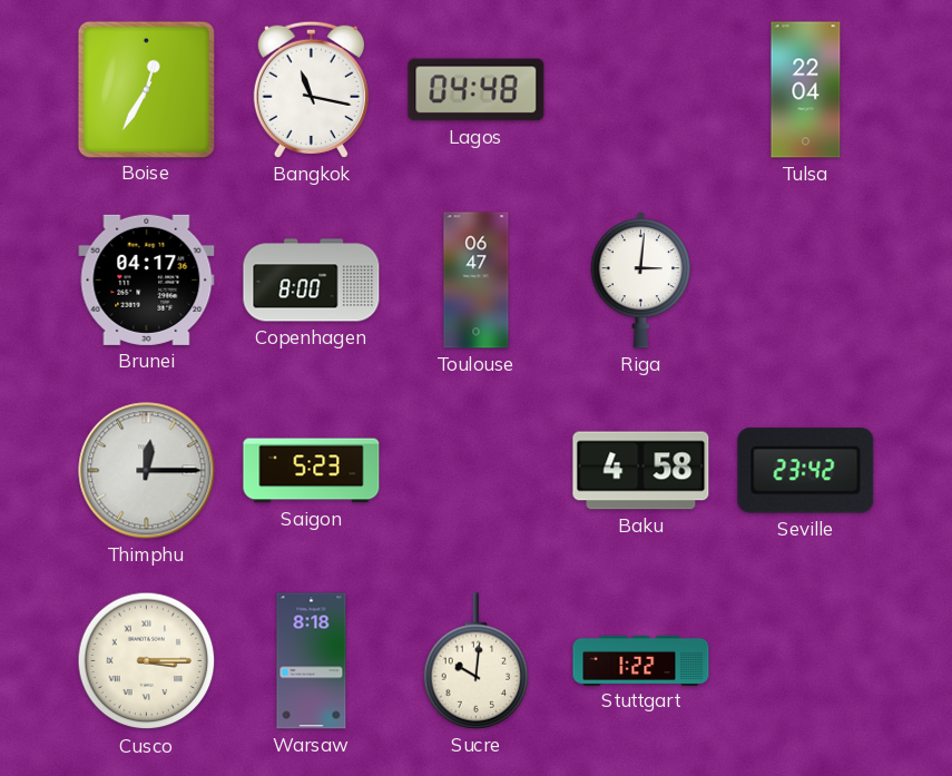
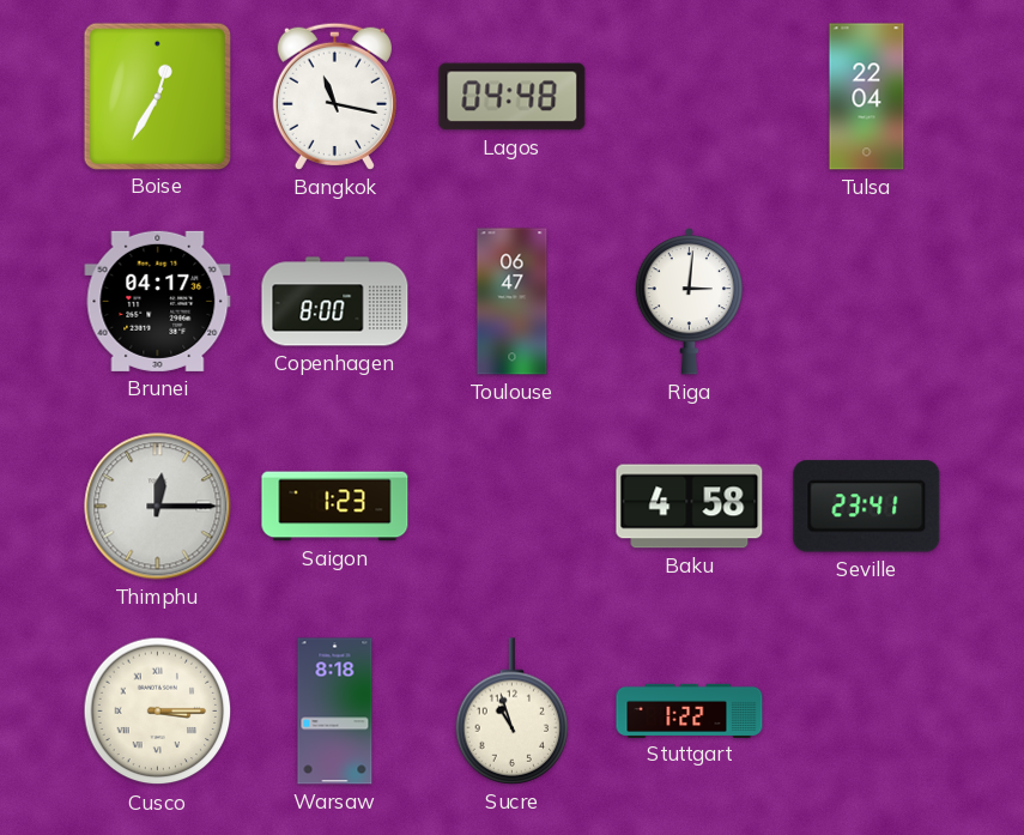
Saigon: 5:23 -> 1:23
Seville: 23:42 -> 23:41
Sucre: 10:01 -> 10:57
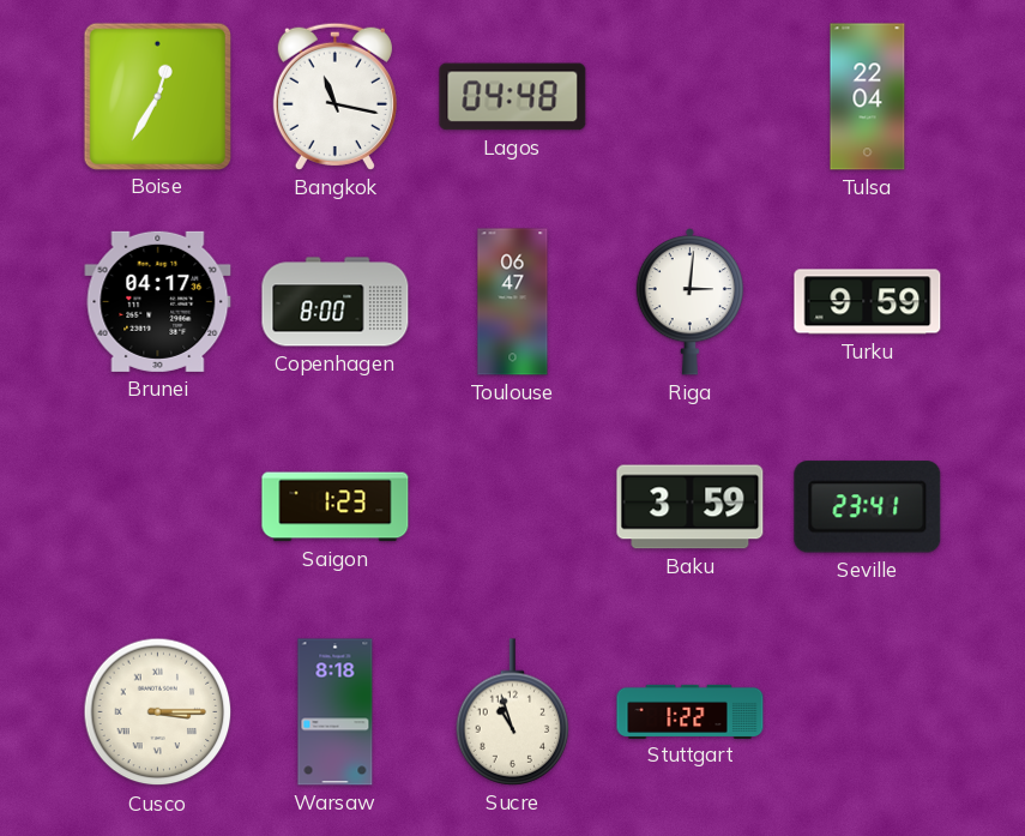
Turku: none -> 9:59
Thimphu: 12:15 -> none
Baku: 4:58 -> 3:59
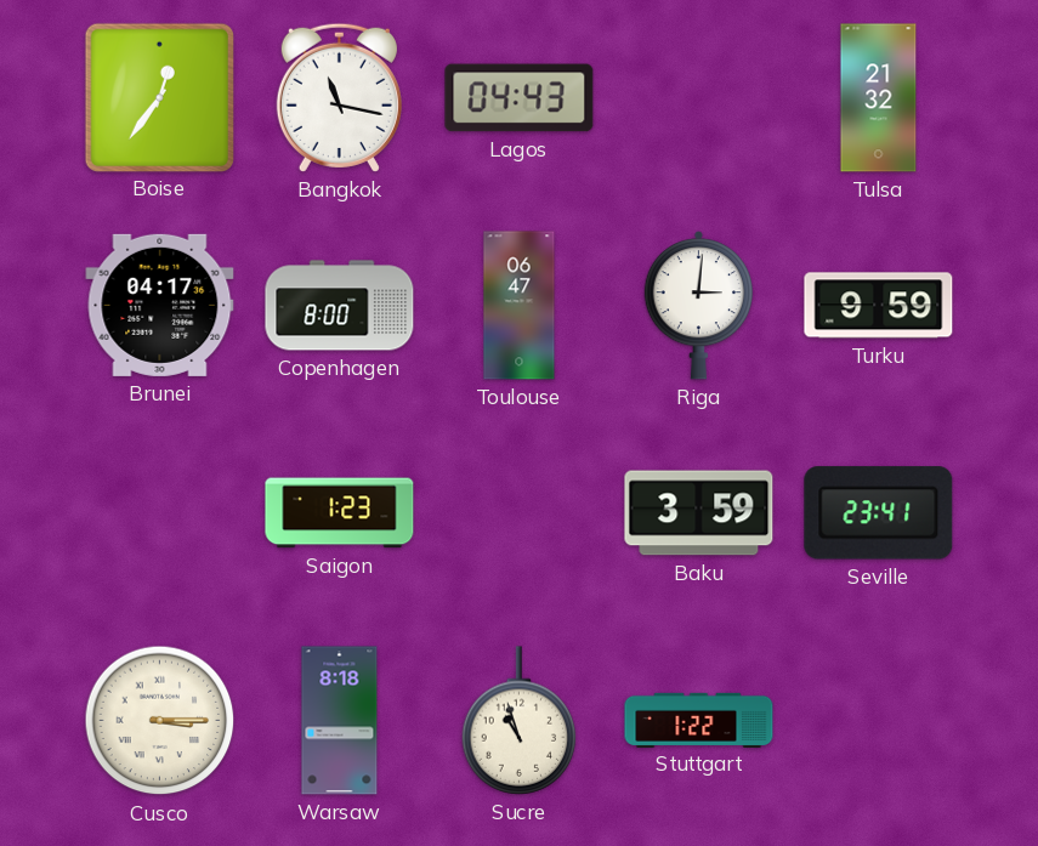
Boise: 12:35 -> 12:36
Lagos: 04:48 -> 04:43
Tulsa: 22:04 -> 21:32
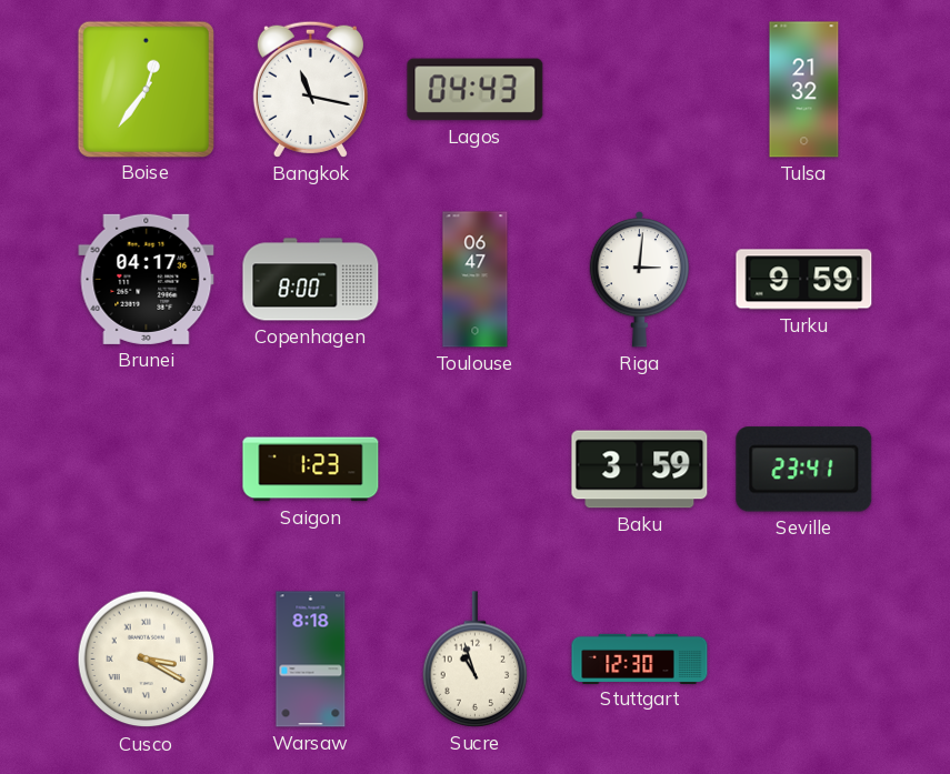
Cusco: 3:15 -> 3:20
Stuttgart: 1:22 -> 12:30
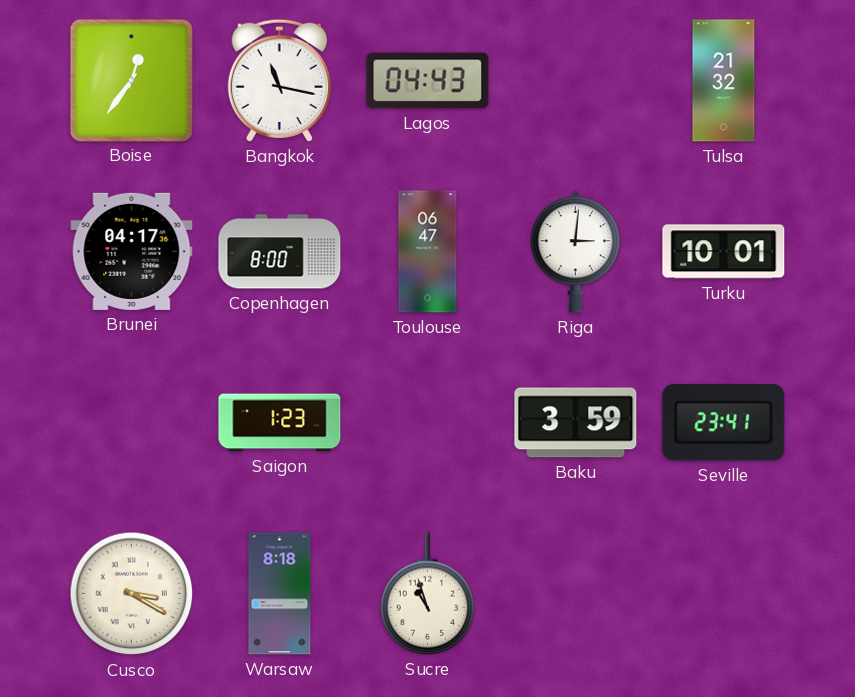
Turku: 9:59 -> 10:01
Stuttgart: 12:30 -> none
